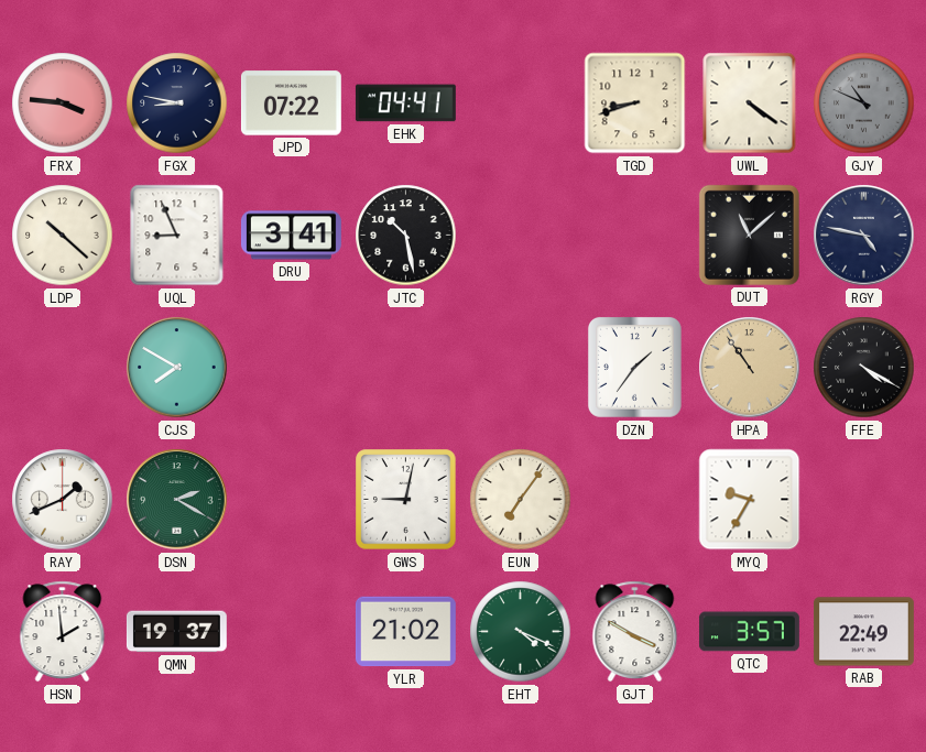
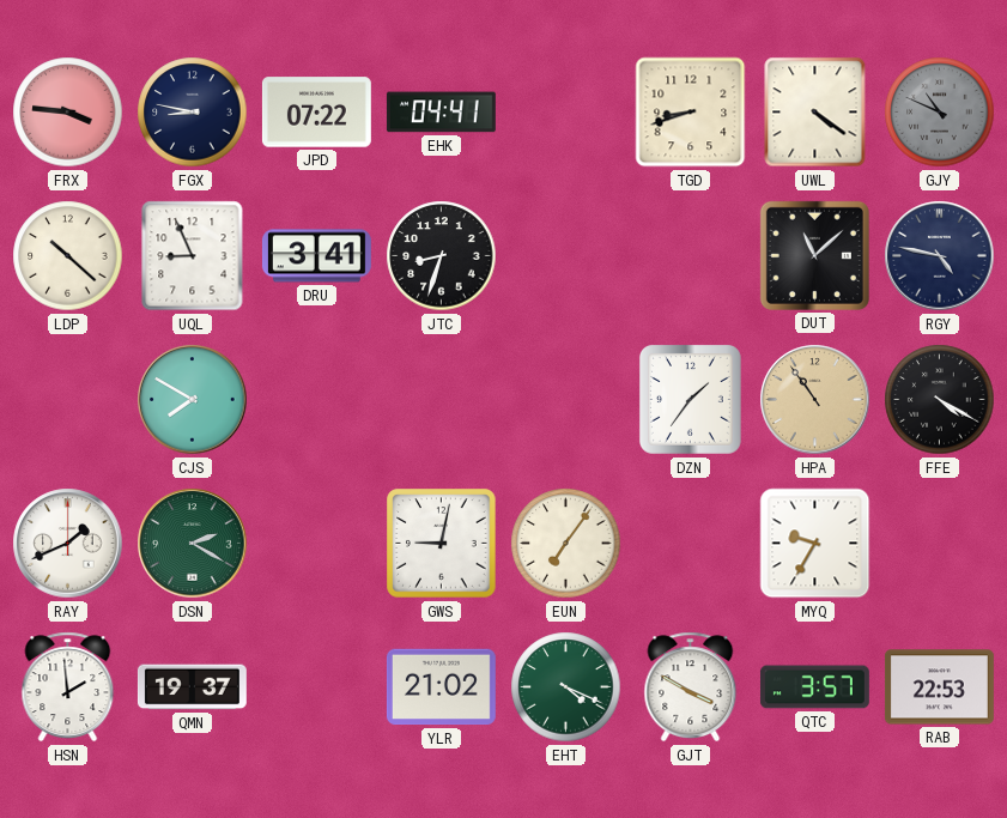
JTC: 10:28 -> 8:33
RAB: 22:49 -> 22:53
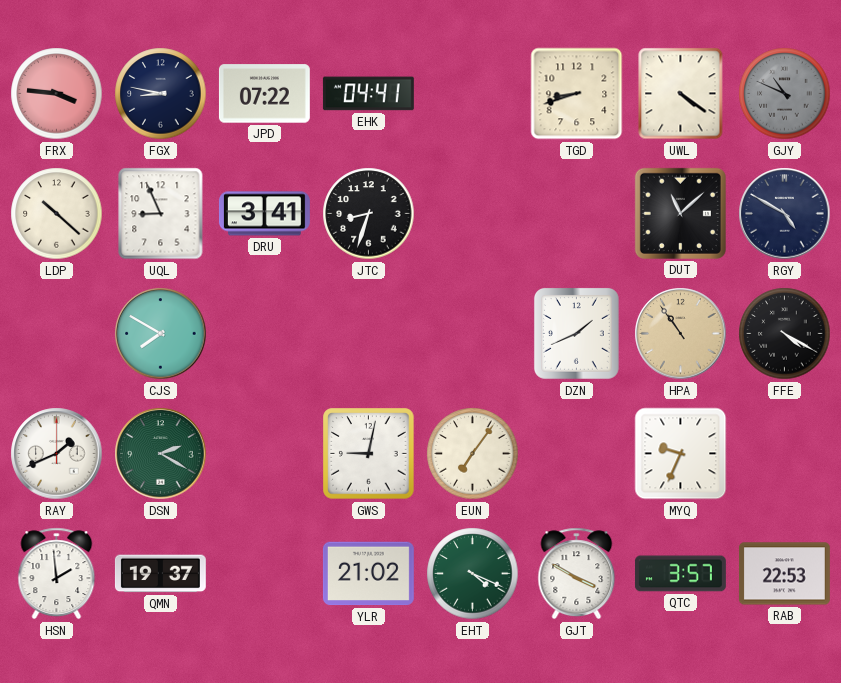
RGY: 4:47 -> 4:50
DZN: 1:36 -> 1:41
MYQ: 9:35 -> 9:34
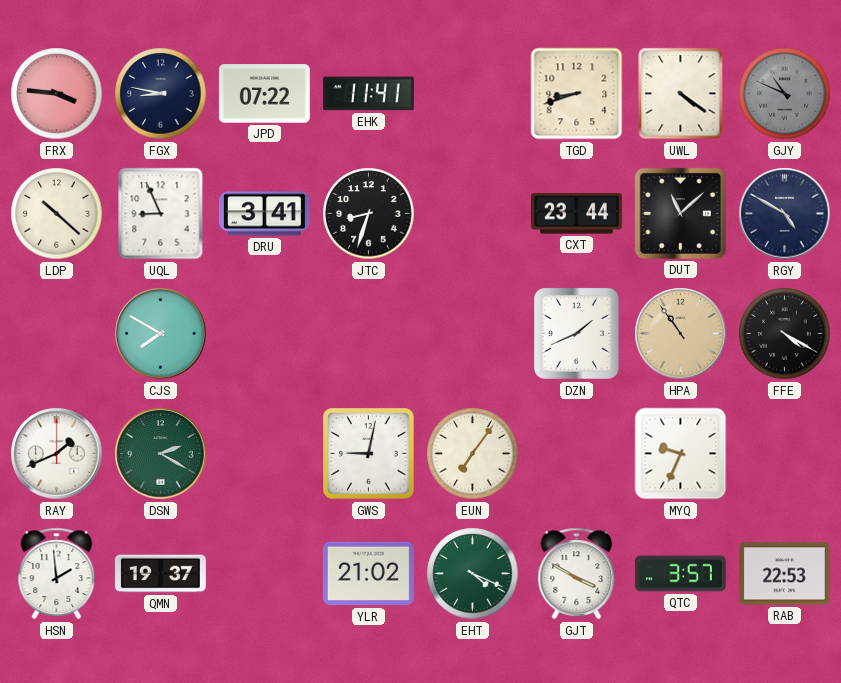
EHK: 04:41 -> 11:41
CXT: none -> 23:44
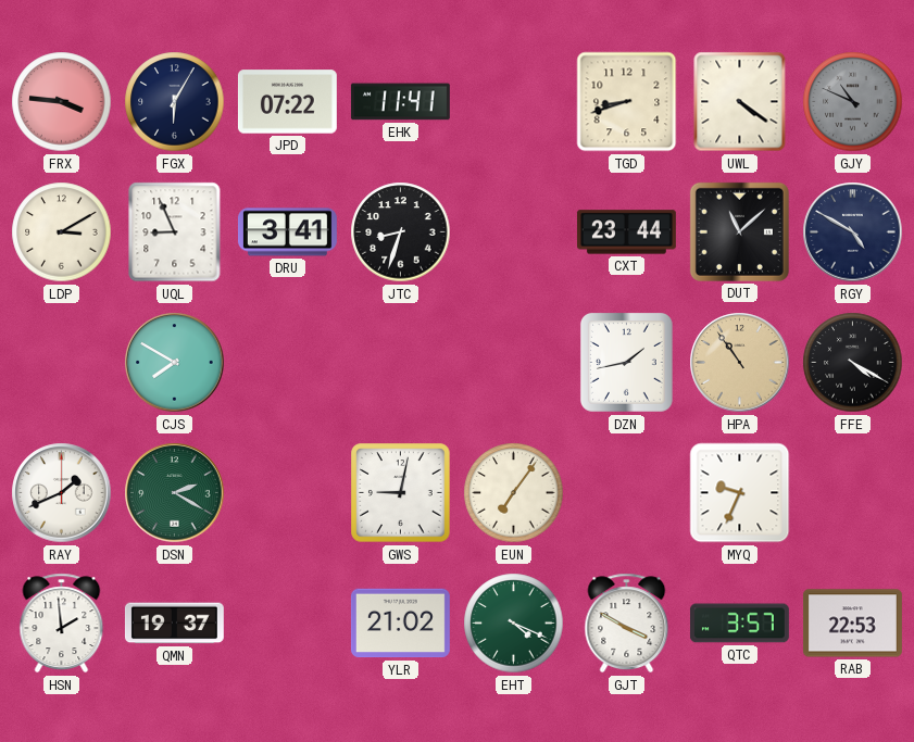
FGX: 8:47 -> 6:05
LDP: 10:22 -> 3:10
DZN: 1:41 -> 1:43
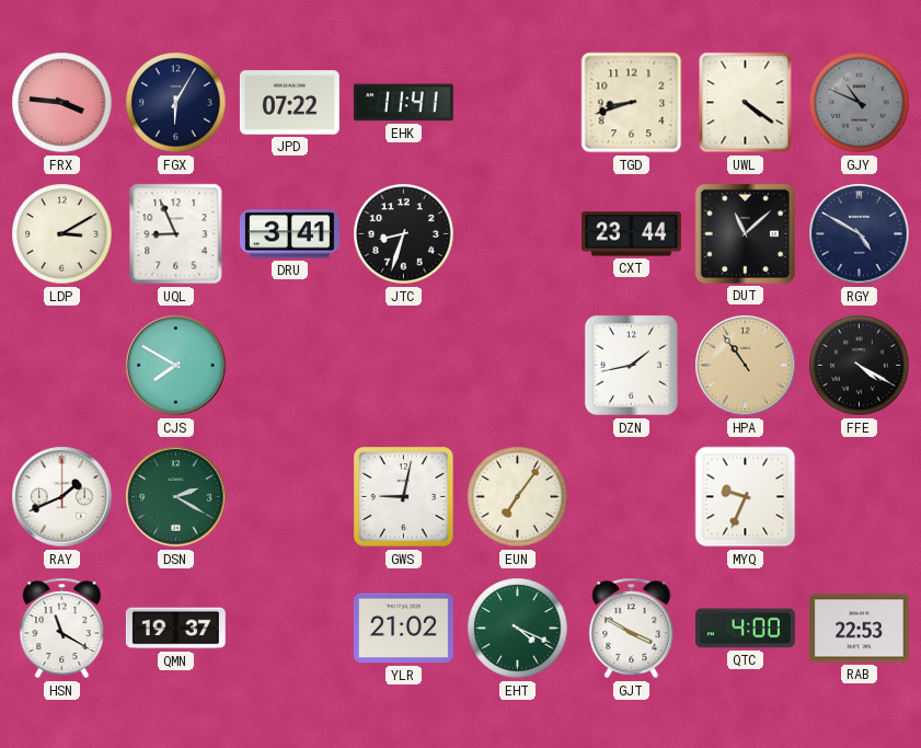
HSN: 1:59 -> 11:20
QTC: 3:57 -> 4:00
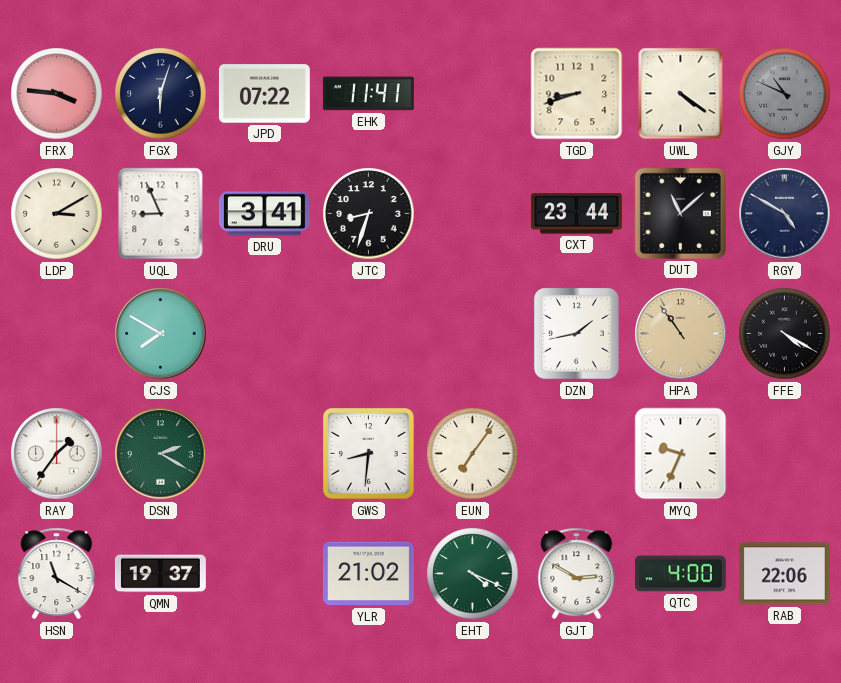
FGX: 6:05 -> 6:03
RAY: 1:41 -> 1:36
GWS: 9:02 -> 8:31
GJT: 3:50 -> 2:50
RAB: 22:53 -> 22:06
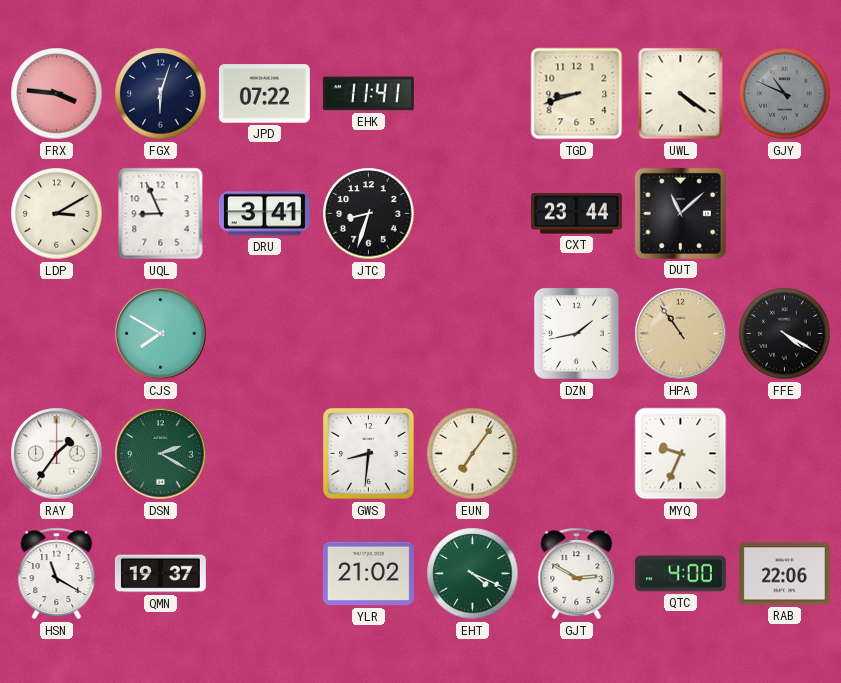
RGY: 4:50 -> none
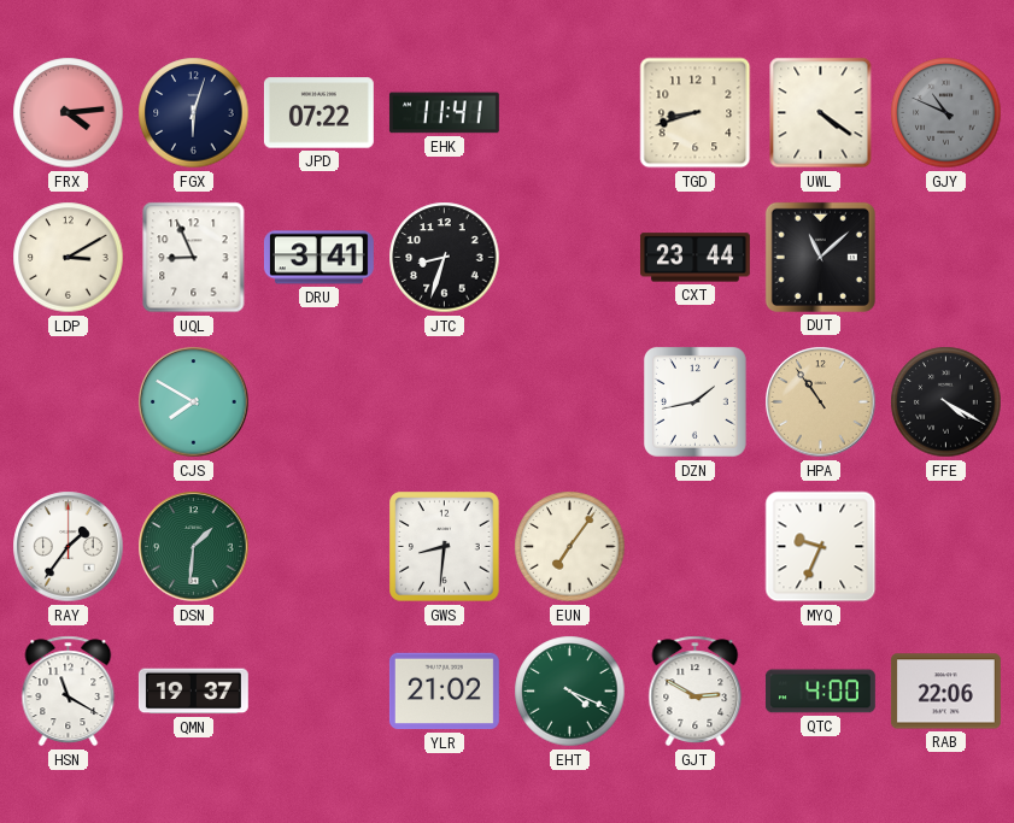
FRX: 3:46 -> 4:14
DSN: 2:20 -> 1:31
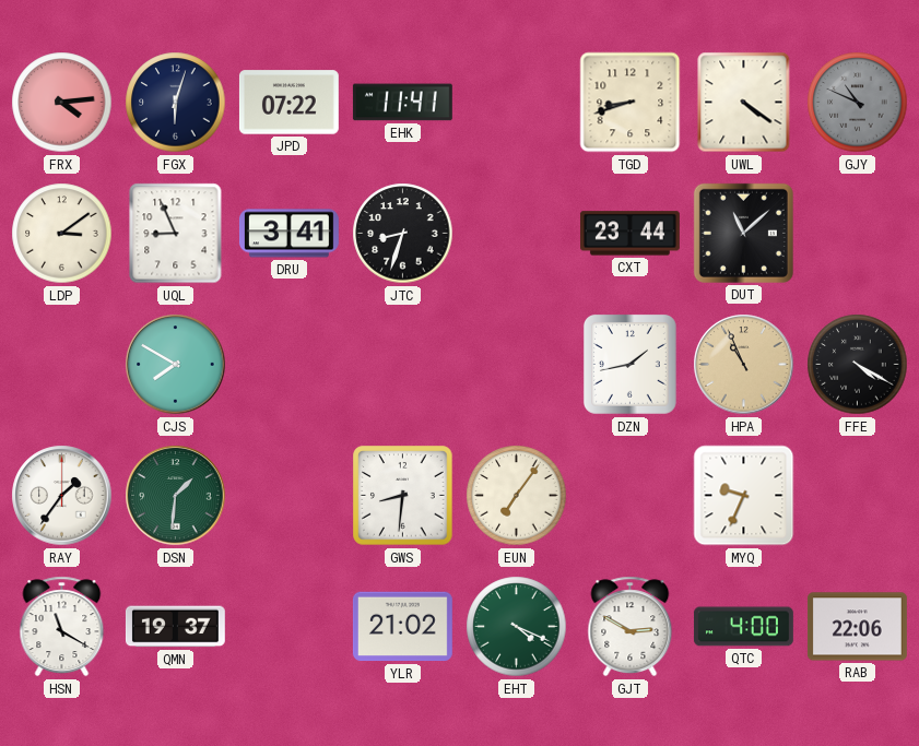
LDP: 3:10 -> 3:09
HPA: 10:54 -> 10:56
